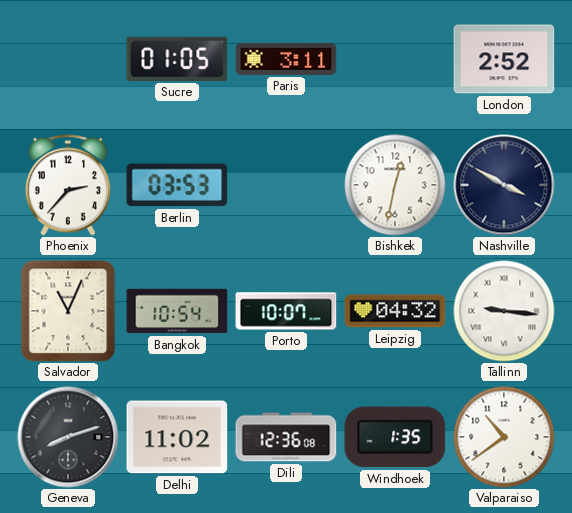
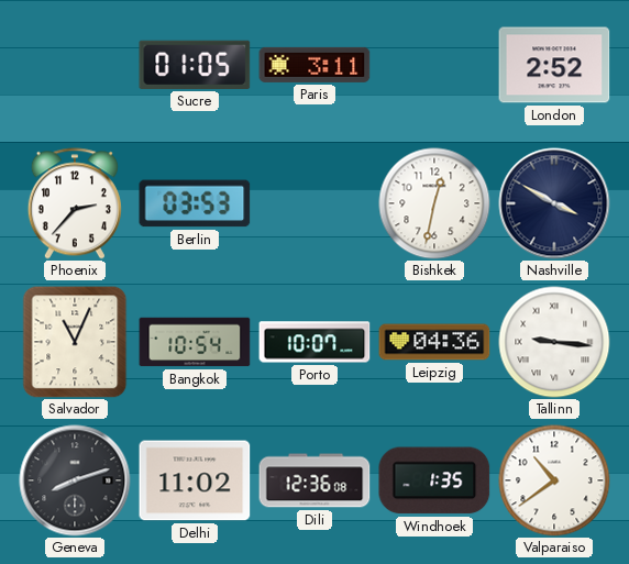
Leipzig: 04:32 -> 04:36
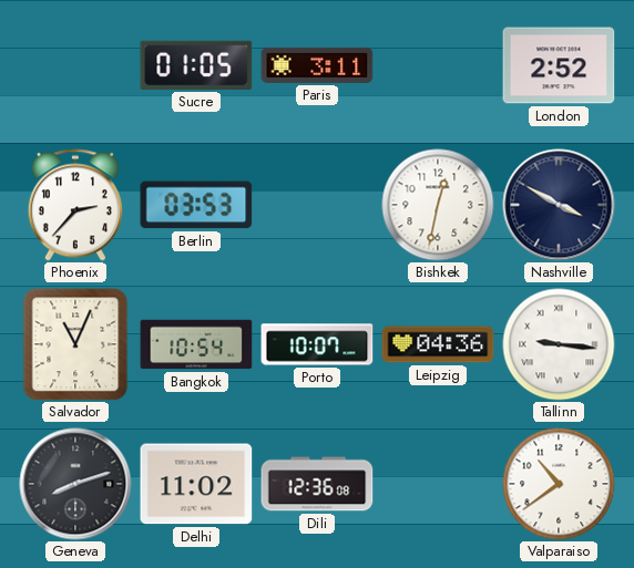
Windhoek: 1:35 -> none
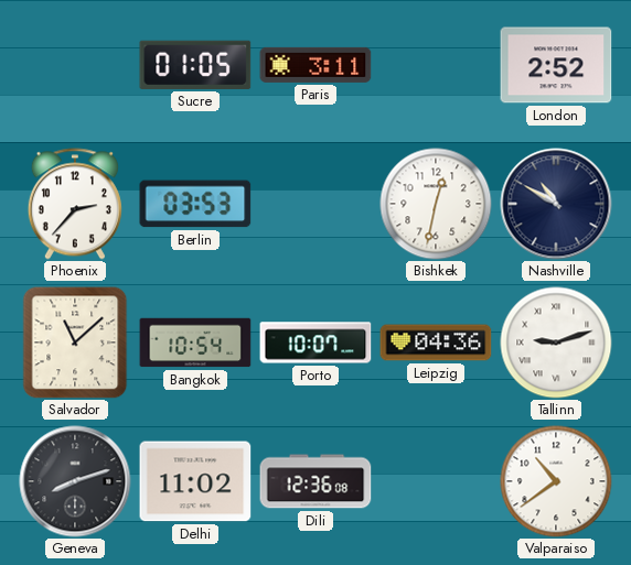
Nashville: 3:50 -> 10:50
Salvador: 11:04 -> 11:08
Tallinn: 9:16 -> 9:12
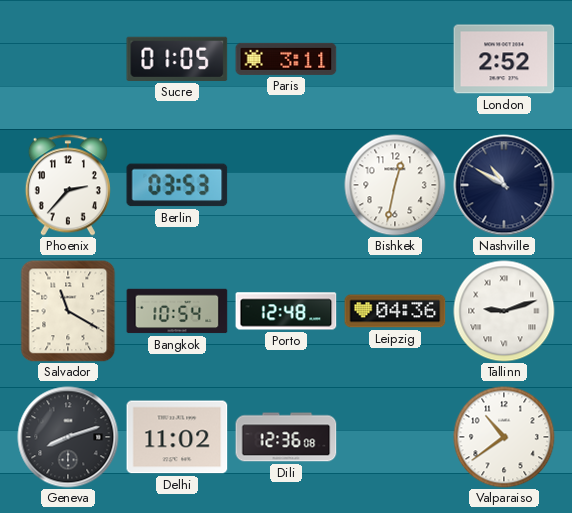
Salvador: 11:08 -> 11:20
Porto: 10:07 -> 12:48
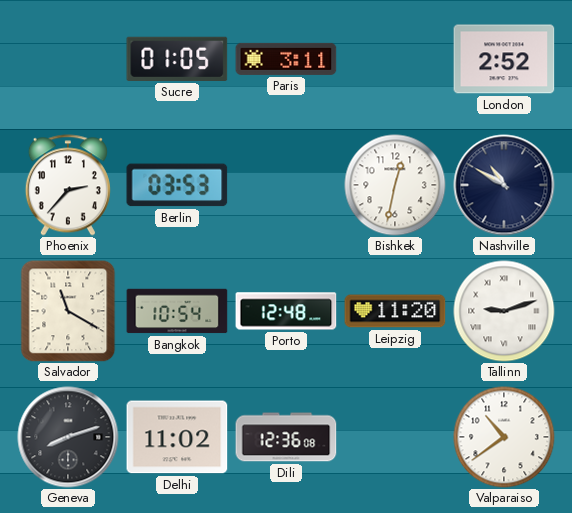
Leipzig: 04:36 -> 11:20
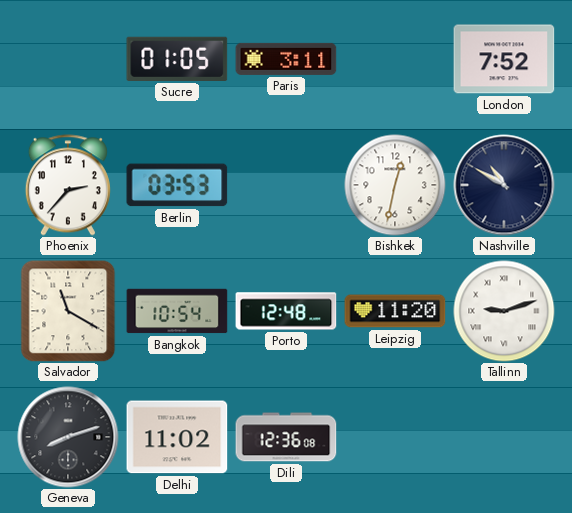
London: 2:52 -> 7:52
Valparaiso: 10:39 -> none
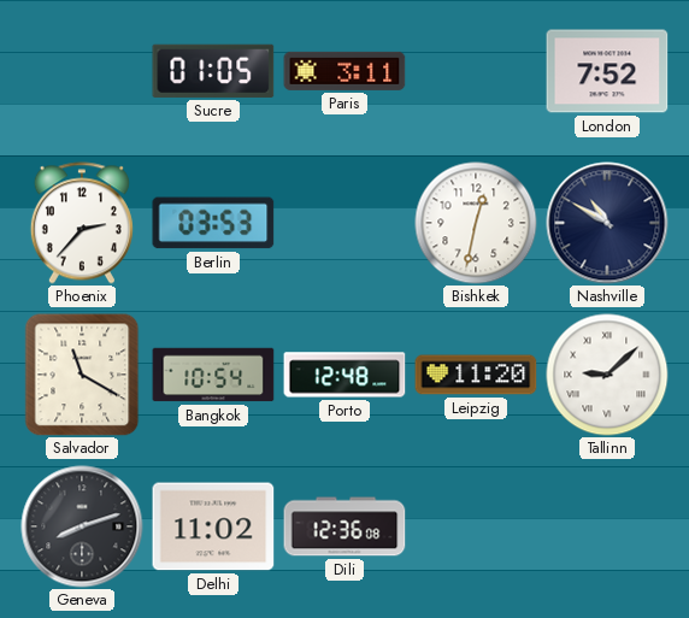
Tallinn: 9:12 -> 9:08
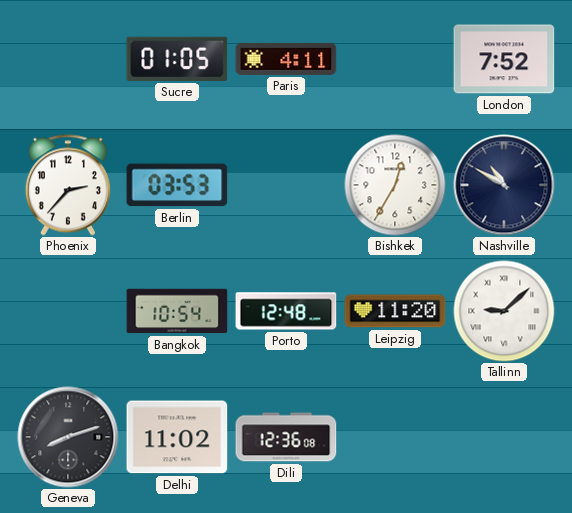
Paris: 3:11 -> 4:11
Bishkek: 12:32 -> 12:35
Salvador: 11:20 -> none
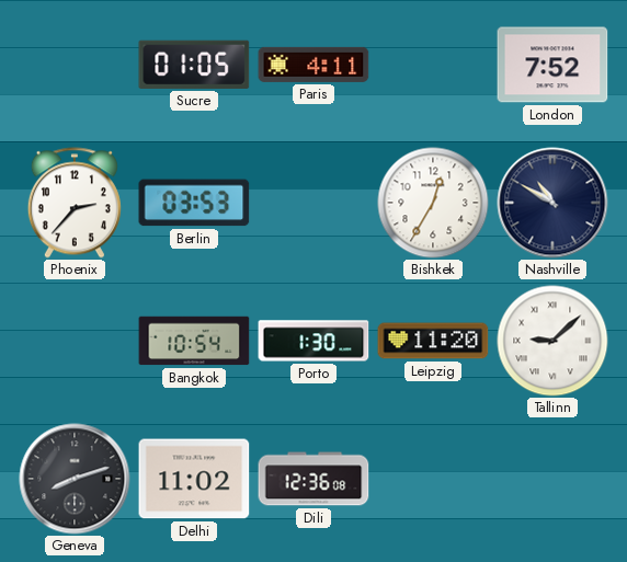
Porto: 12:48 -> 1:30
